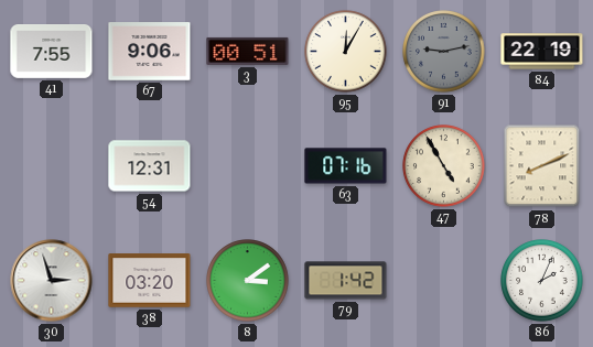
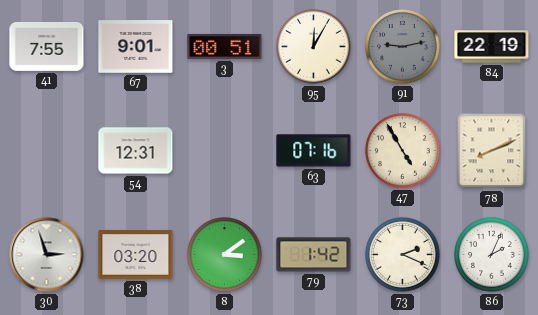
67: 9:06 -> 9:01
73: none -> 2:19
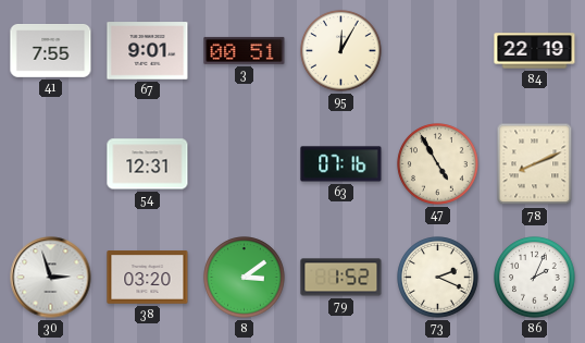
91: 9:13 -> none
79: 1:42 -> 1:52
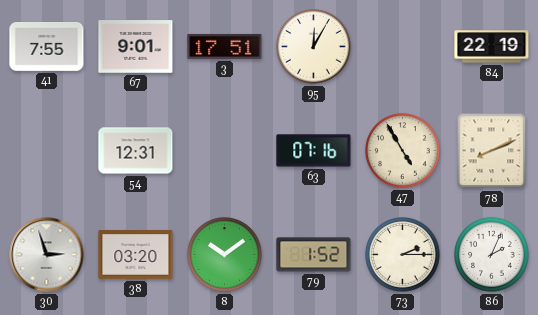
3: 00:51 -> 17:51
8: 3:09 -> 10:09
73: 2:19 -> 2:15
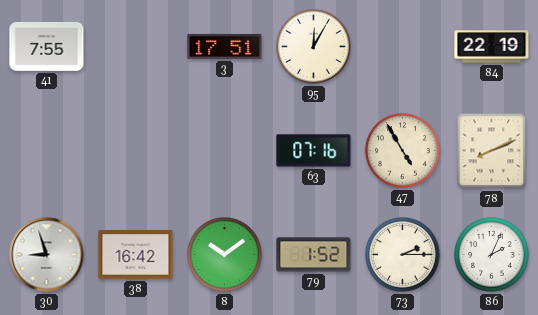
67: 9:01 -> none
54: 12:31 -> none
30: 2:57 -> 8:57
38: 03:20 -> 16:42
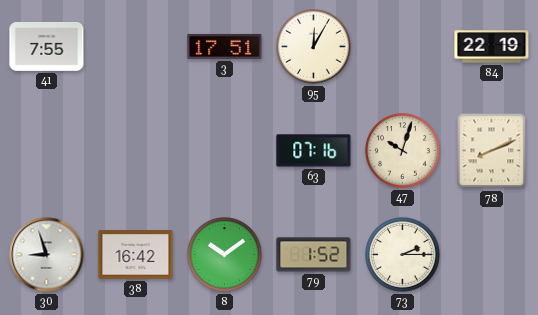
47: 4:55 -> 10:03
86: 2:04 -> none
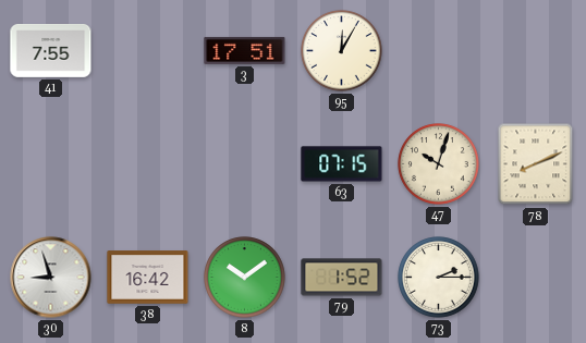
84: 22:19 -> none
63: 07:16 -> 07:15
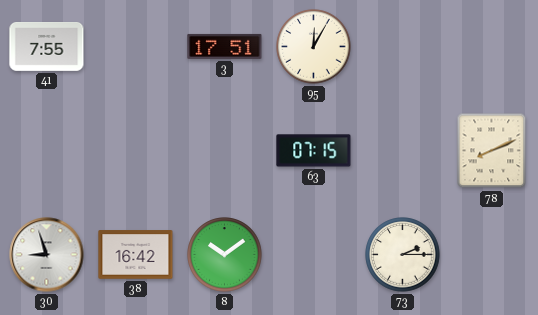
47: 10:03 -> none
79: 1:52 -> none
